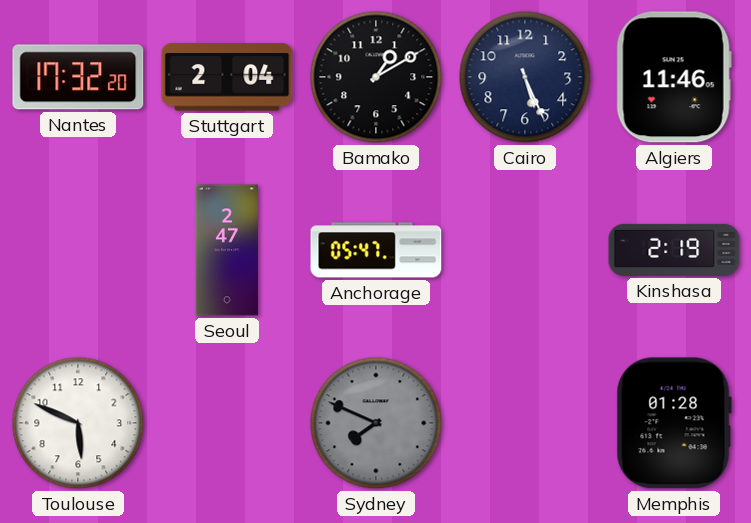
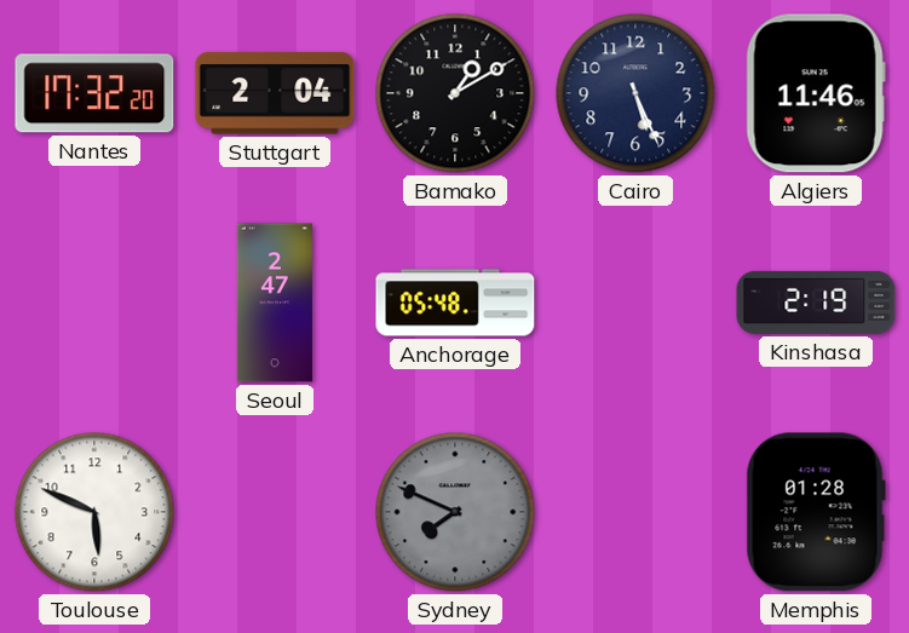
Anchorage: 05:47 -> 05:48
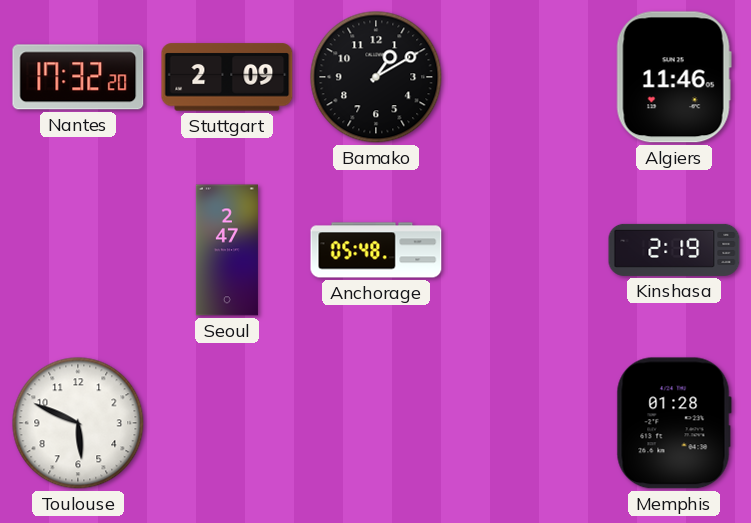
Stuttgart: 2:04 -> 2:09
Cairo: 5:26 -> none
Sydney: 7:49 -> none
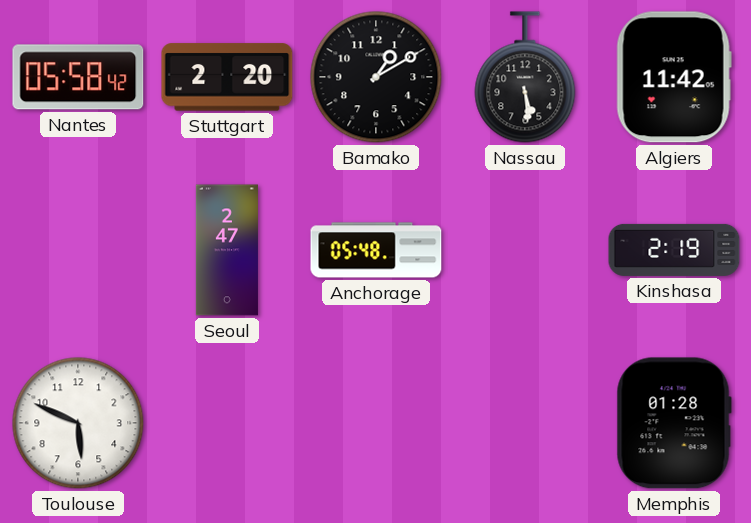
Nantes: 17:32 -> 05:58
Stuttgart: 2:09 -> 2:20
Nassau: none -> 5:29
Algiers: 11:46 -> 11:42
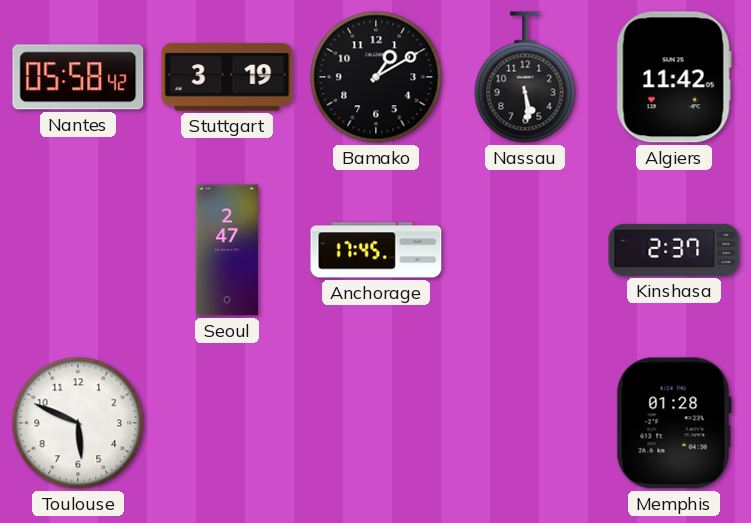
Stuttgart: 2:20 -> 3:19
Anchorage: 05:48 -> 17:45
Kinshasa: 2:19 -> 2:37
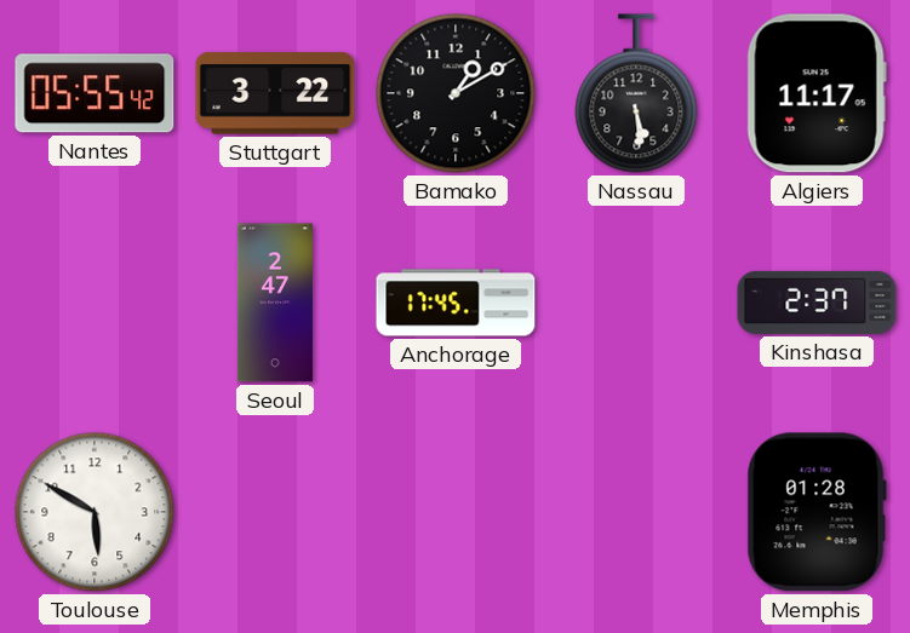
Nantes: 05:58 -> 05:55
Stuttgart: 3:19 -> 3:22
Algiers: 11:42 -> 11:17
Toulouse: 5:49 -> 5:50
